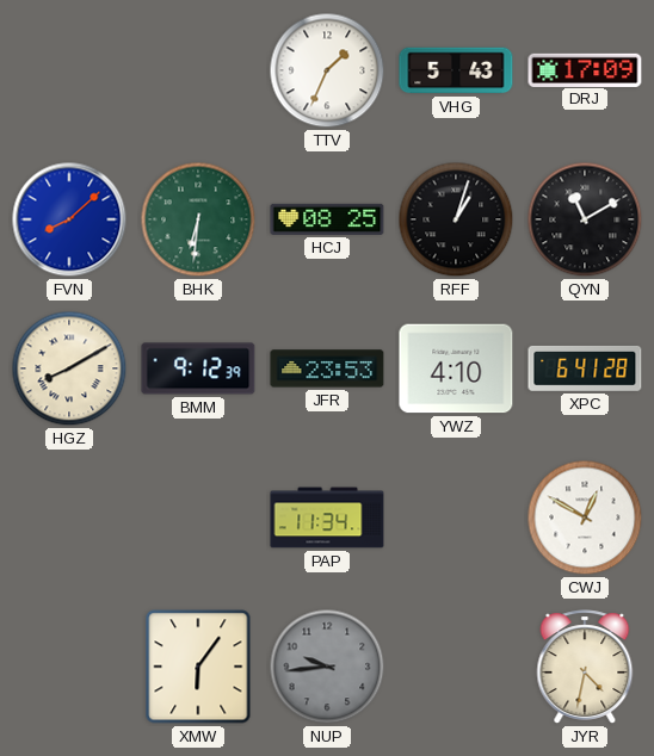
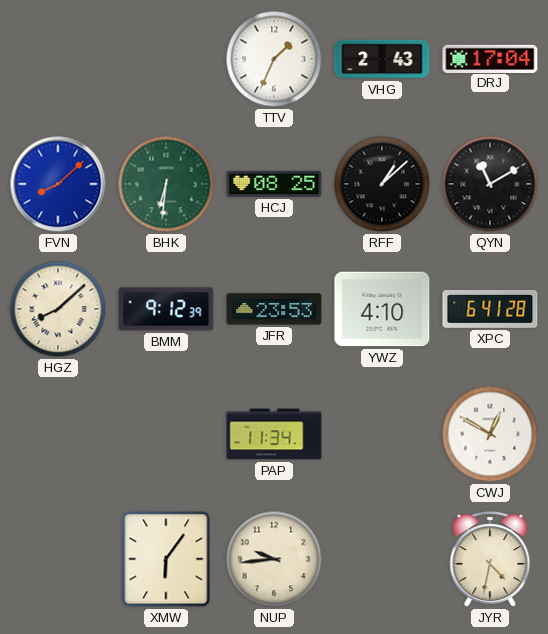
VHG: 5:43 -> 2:43
DRJ: 17:09 -> 17:04
RFF: 1:03 -> 1:08
HGZ: 8:10 -> 8:08
NUP dial: grey -> cream
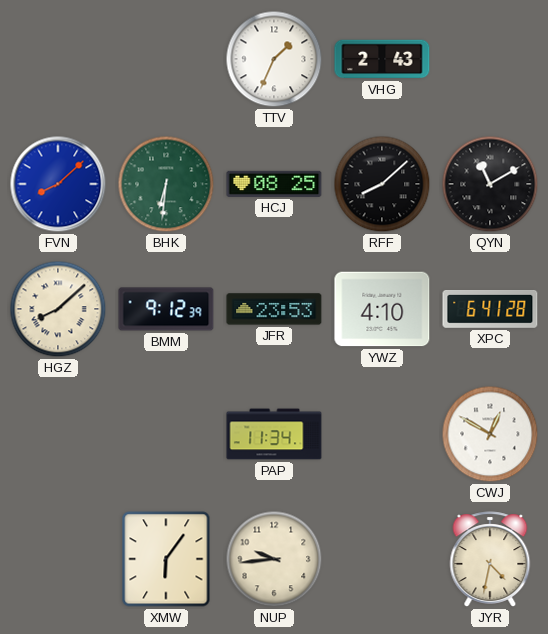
DRJ: 17:04 -> none
RFF: 1:08 -> 8:08
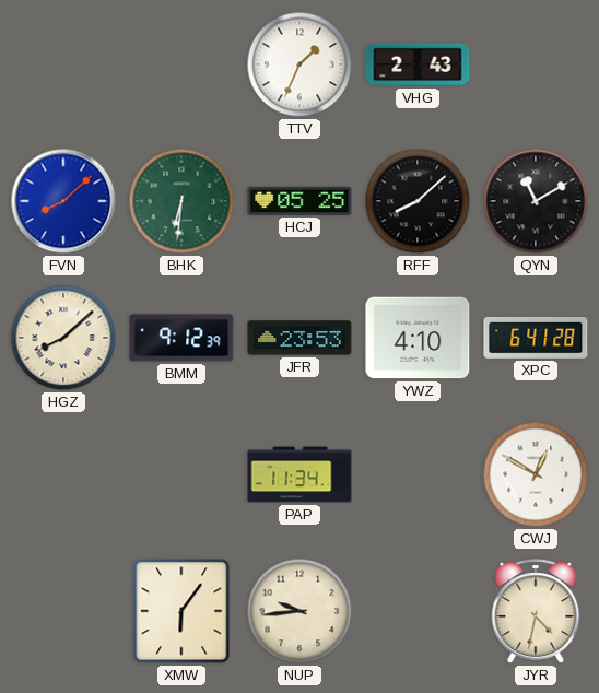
HCJ: 08:25 -> 05:25
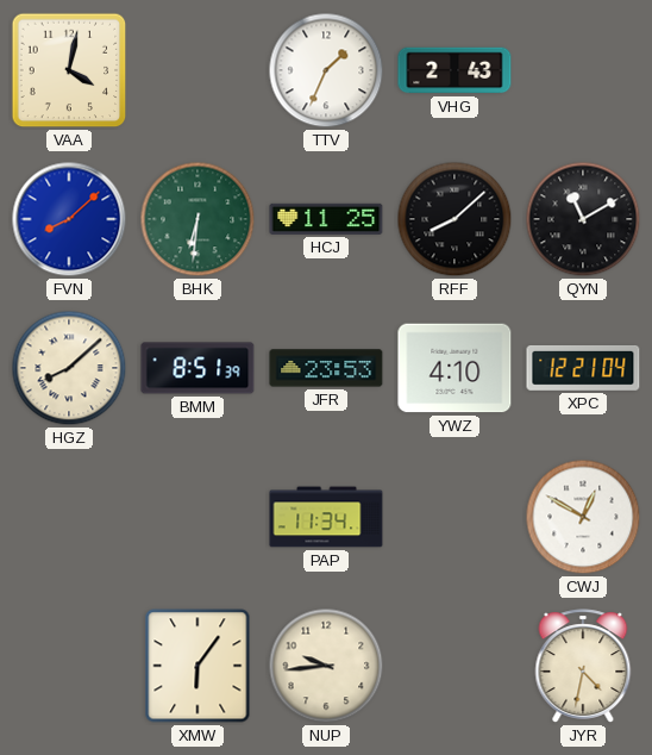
VAA: none -> 4:02
HCJ: 05:25 -> 11:25
BMM: 9:12 -> 8:51
XPC: 6:41 -> 12:21
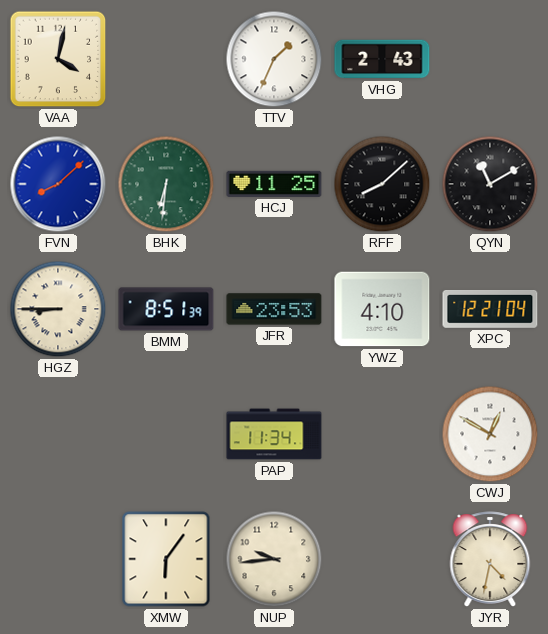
HGZ: 8:08 -> 8:45
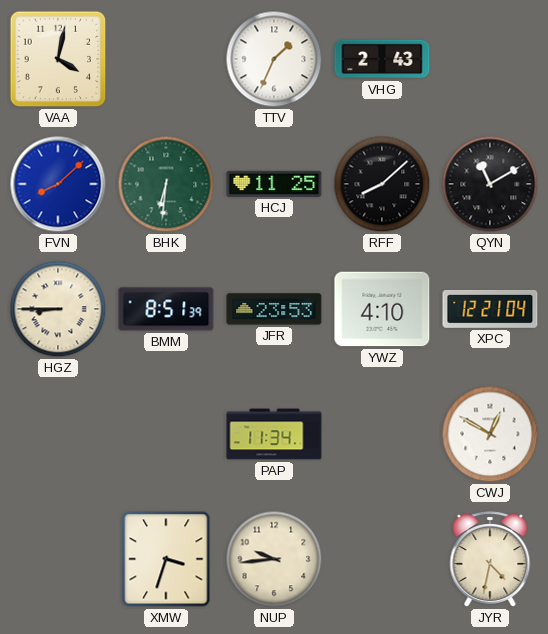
XMW: 6:06 -> 3:33
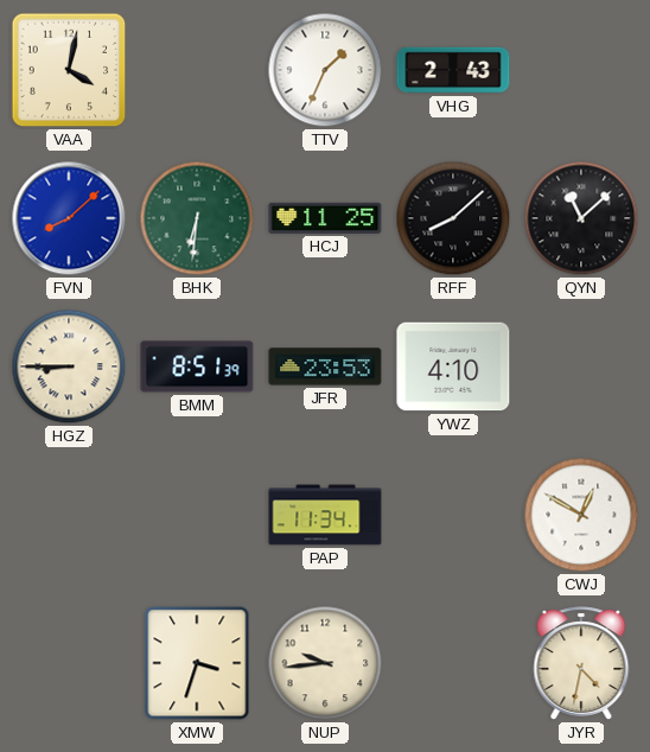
QYN: 11:10 -> 11:08
XPC: 12:21 -> none
